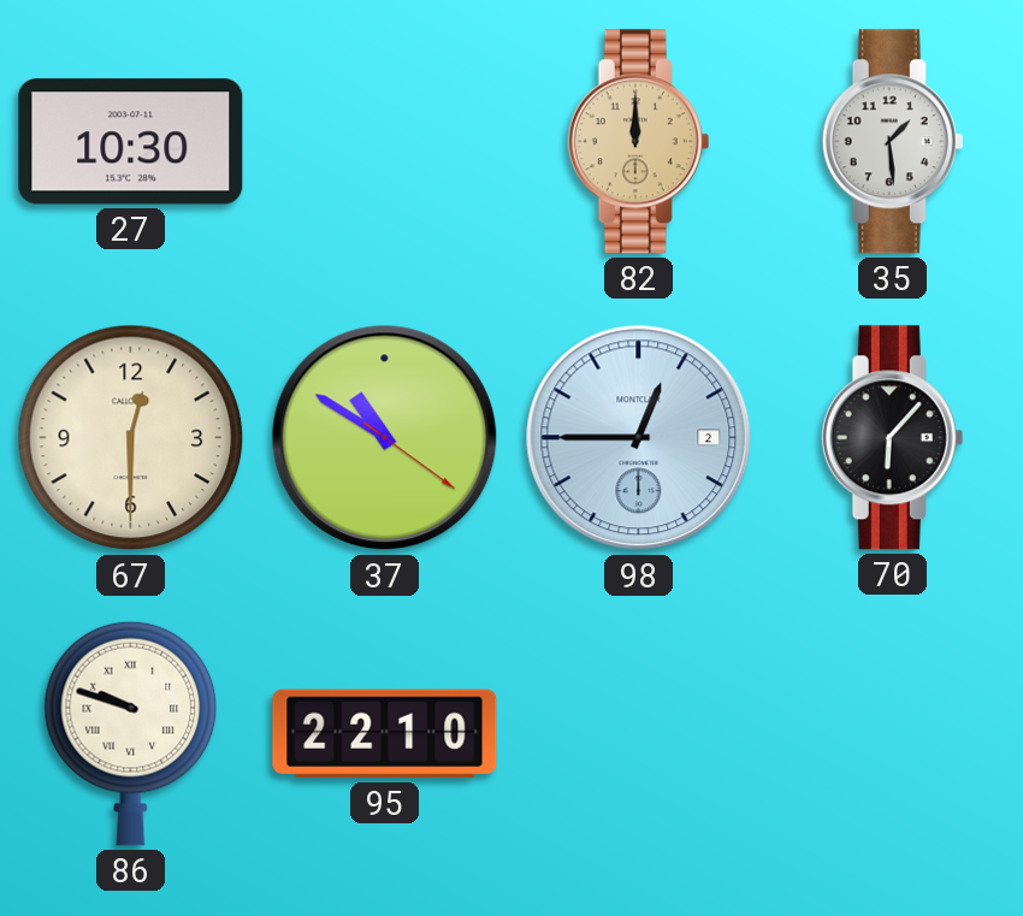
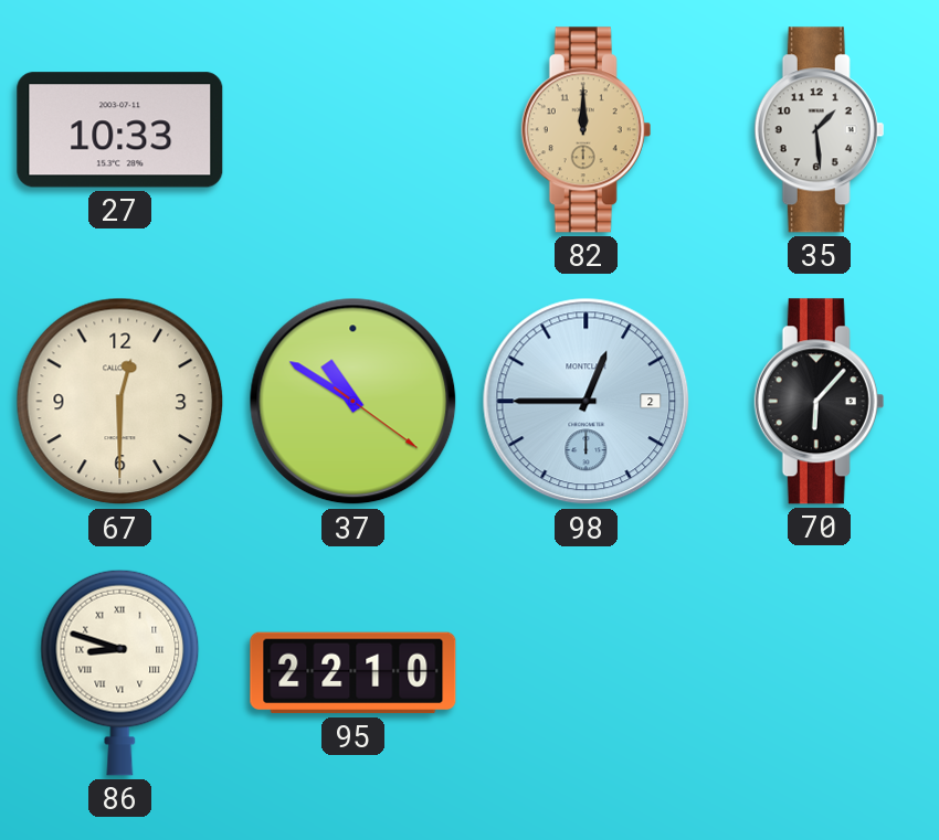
27: 10:30 -> 10:33
86: 9:48 -> 8:48
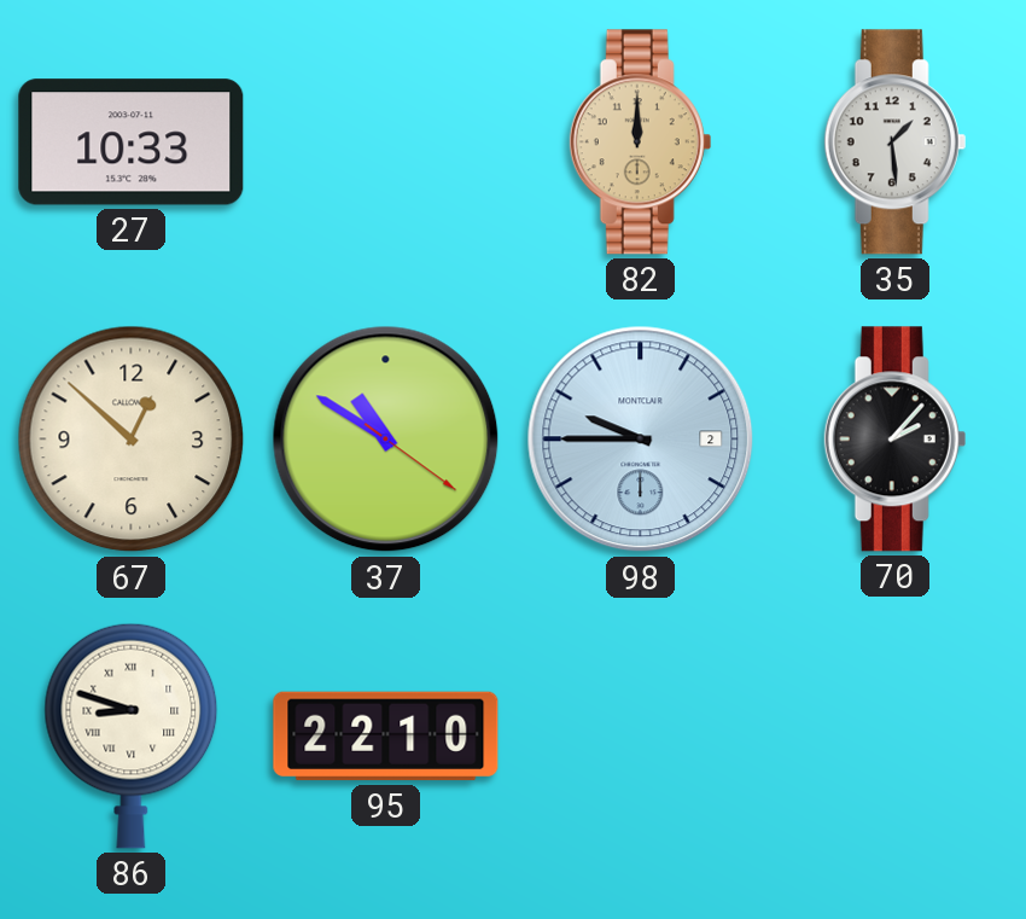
67: 12:30 -> 12:52
98: 12:45 -> 9:45
70: 6:07 -> 2:07
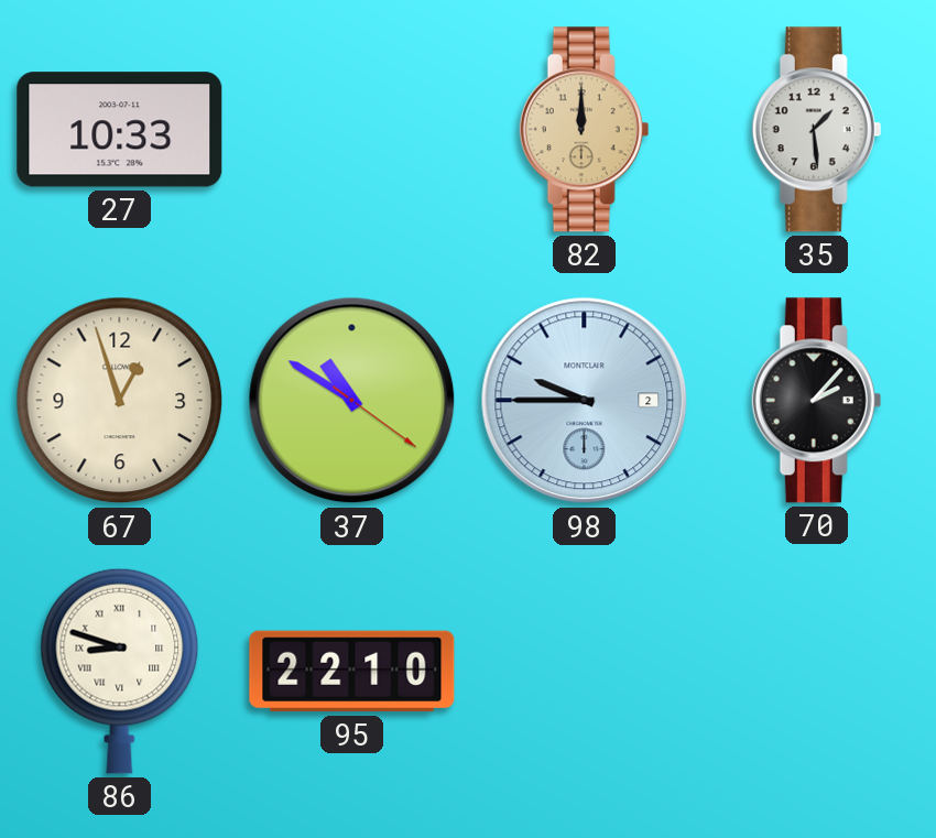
67: 12:52 -> 12:57
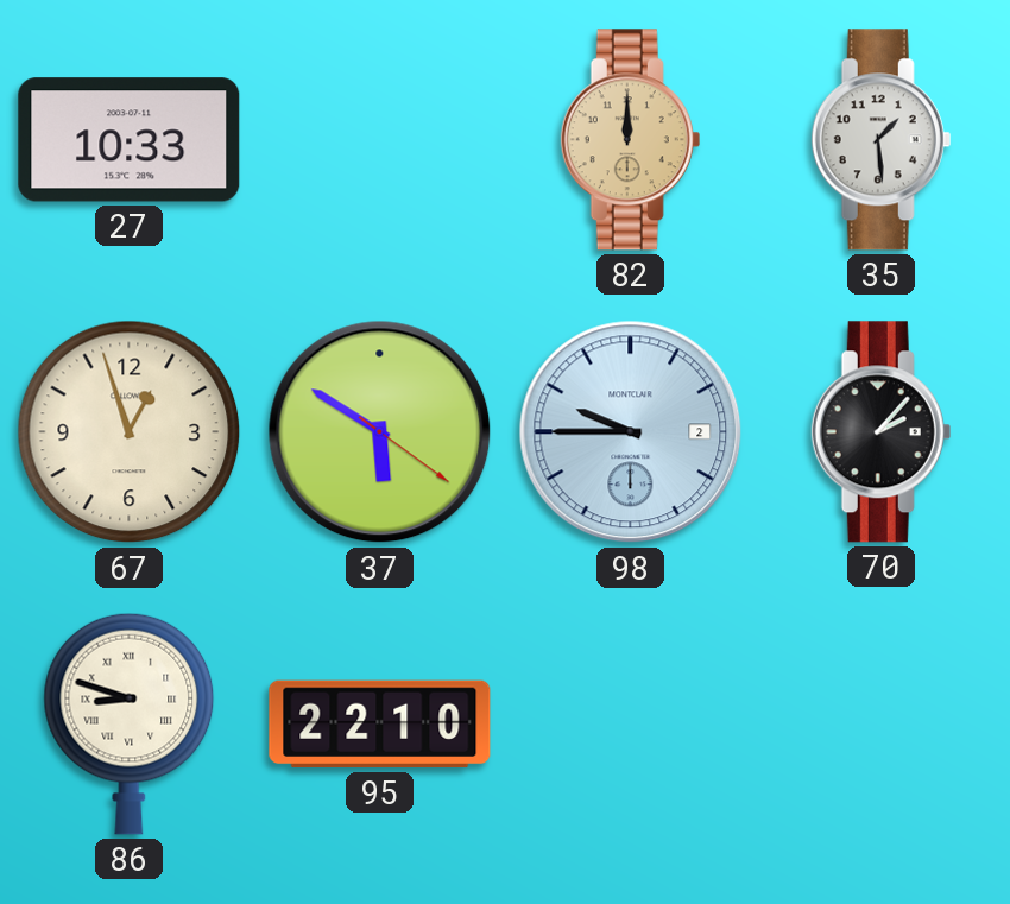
37: 10:50 -> 5:50
